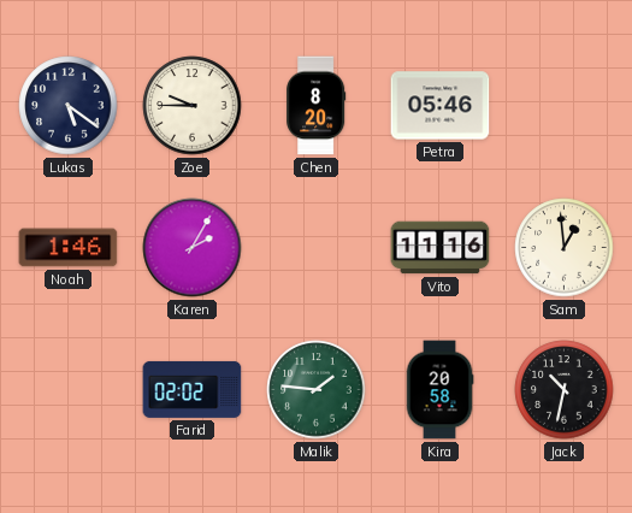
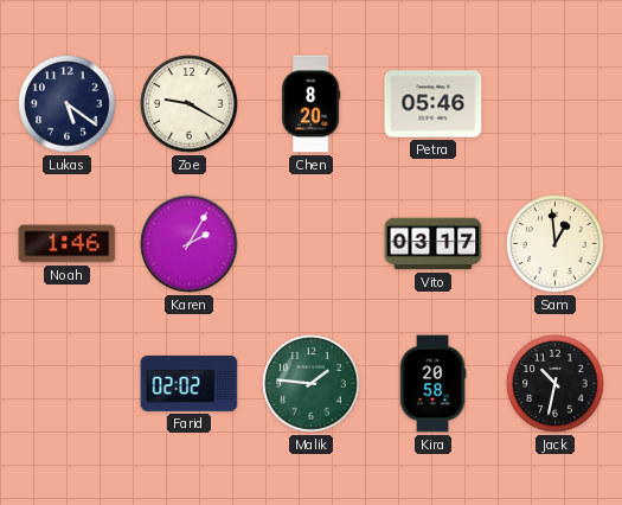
Zoe: 9:45 -> 9:20
Vito: 11:16 -> 03:17
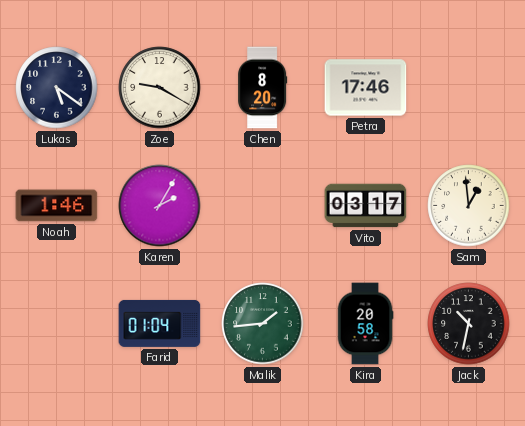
Petra: 05:46 -> 17:46
Farid: 02:02 -> 01:04
Malik: 1:46 -> 1:44
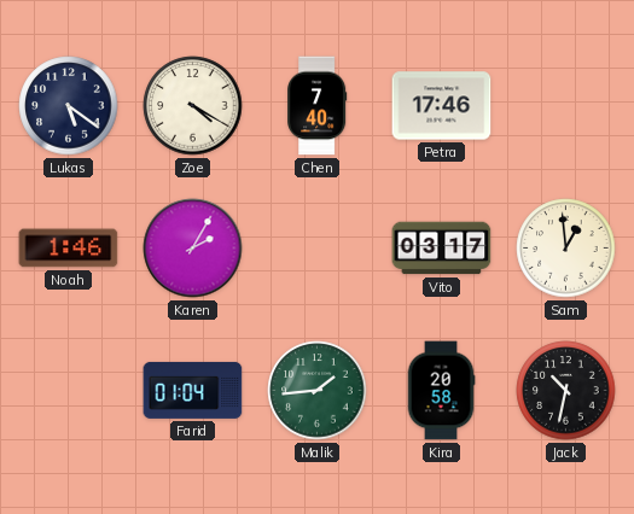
Zoe: 9:20 -> 4:20
Chen: 8:20 -> 7:40
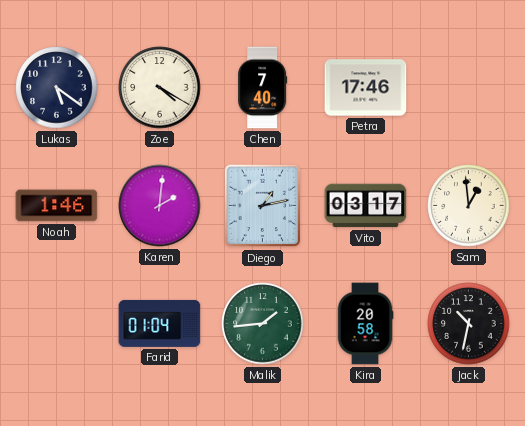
Karen: 2:05 -> 2:01
Diego: none -> 1:13
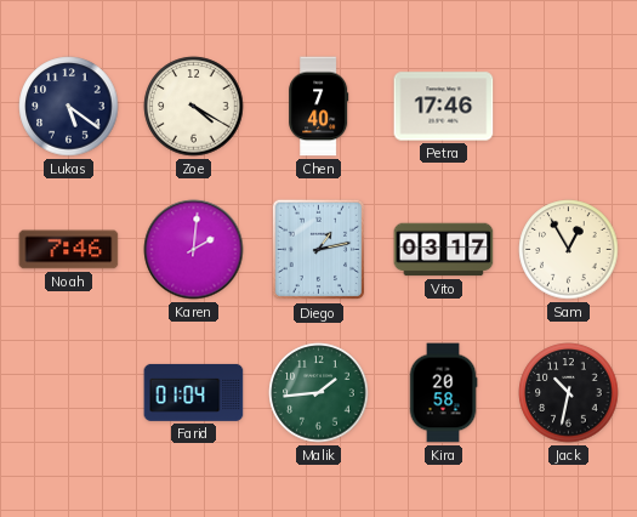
Noah: 1:46 -> 7:46
Sam: 12:59 -> 12:55
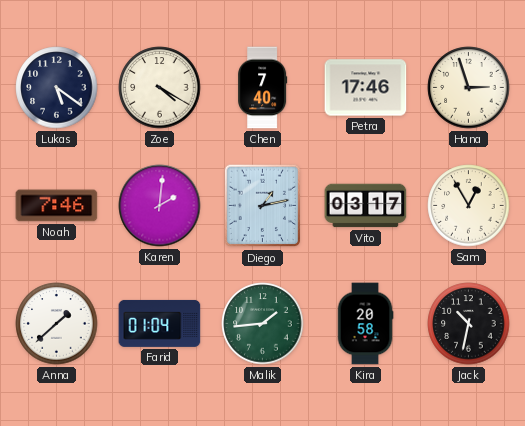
Hana: none -> 2:57
Anna: none -> 1:38
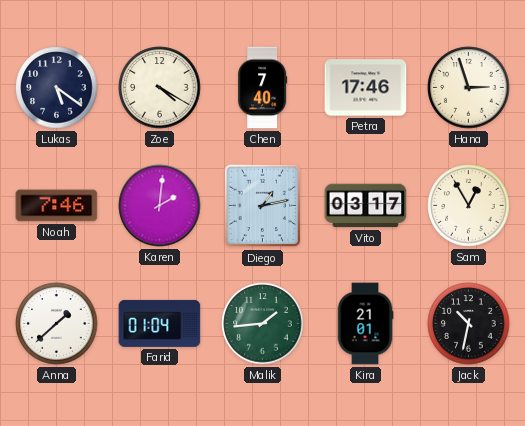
Kira: 20:58 -> 21:01
